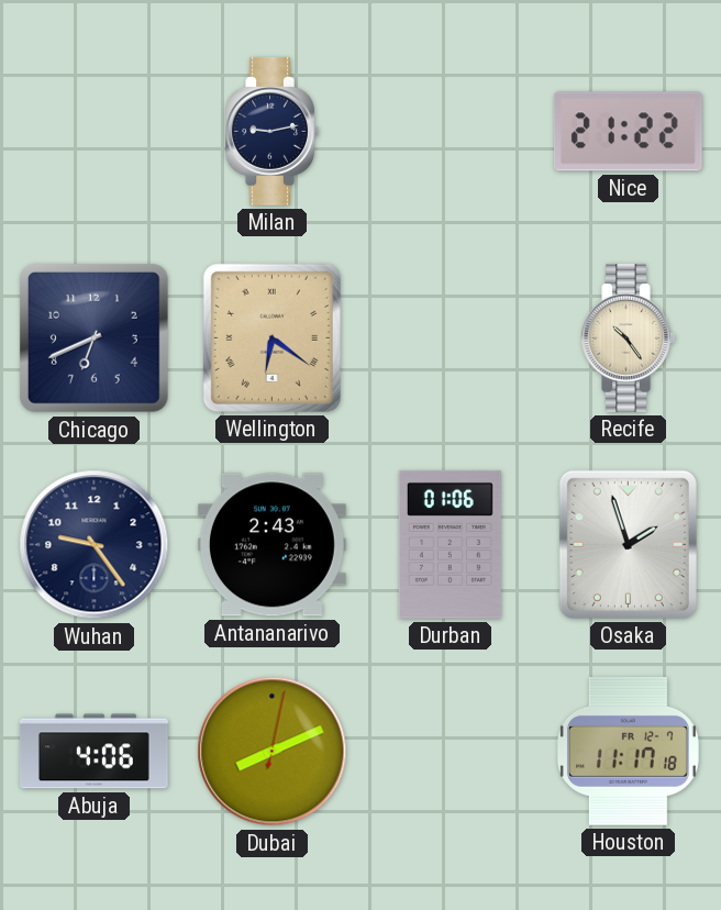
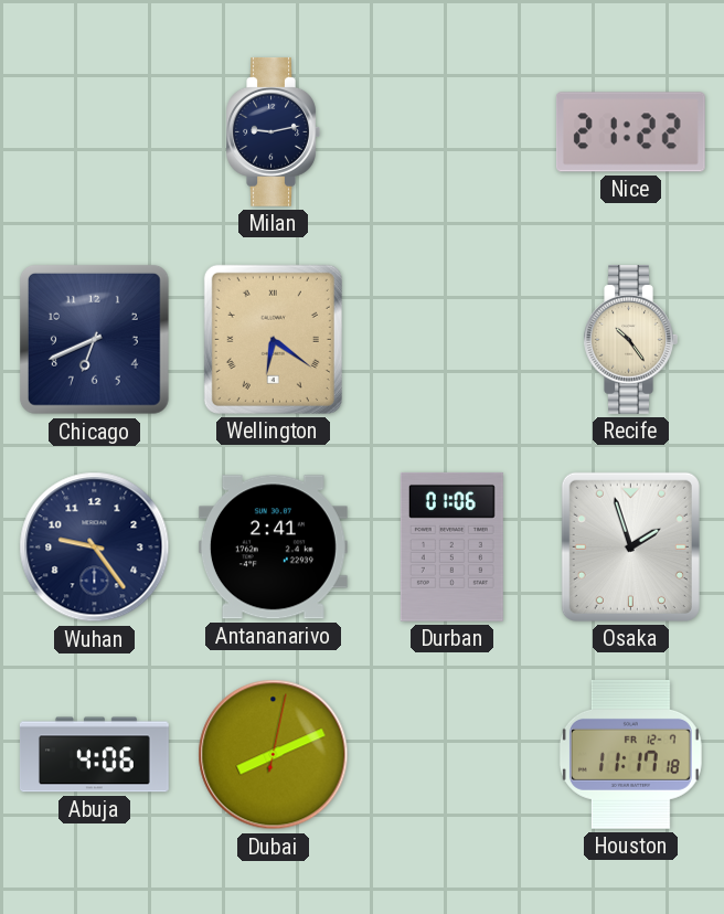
Antananarivo: 2:43 -> 2:41
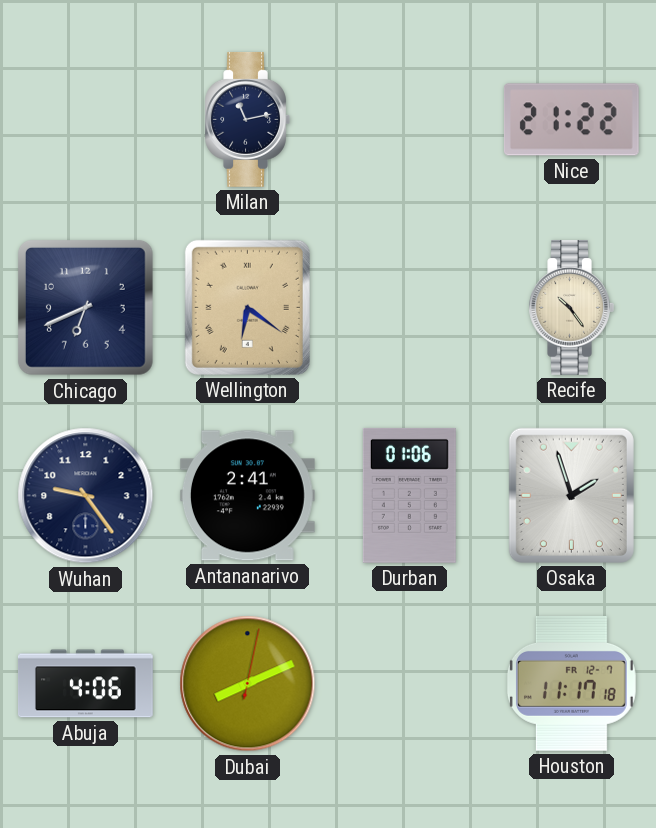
Milan: 9:13 -> 11:13
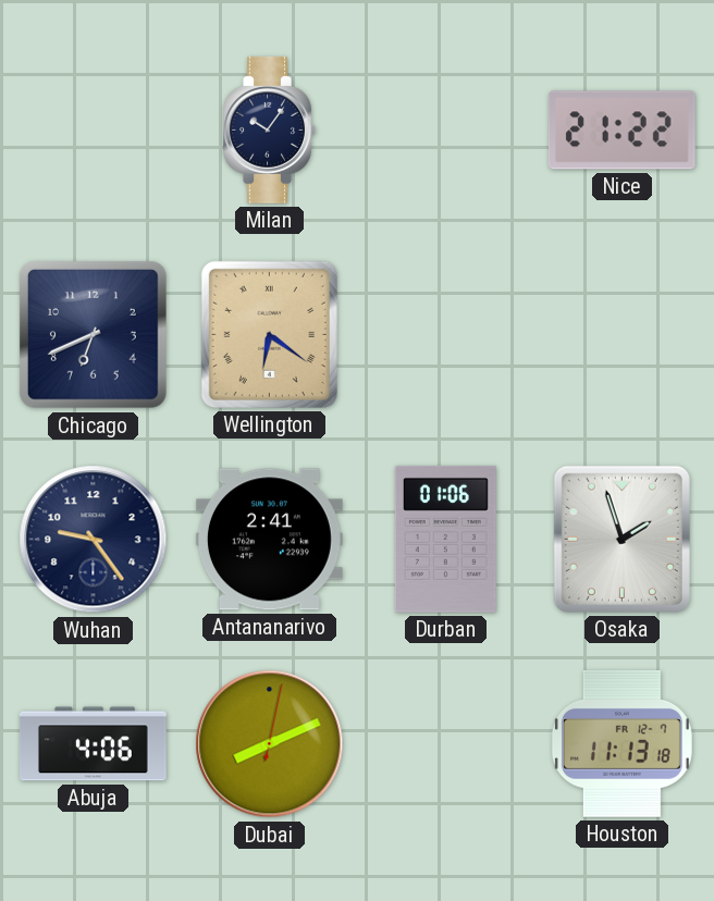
Milan: 11:13 -> 10:06
Recife: 10:24 -> none
Houston: 11:17 -> 11:13
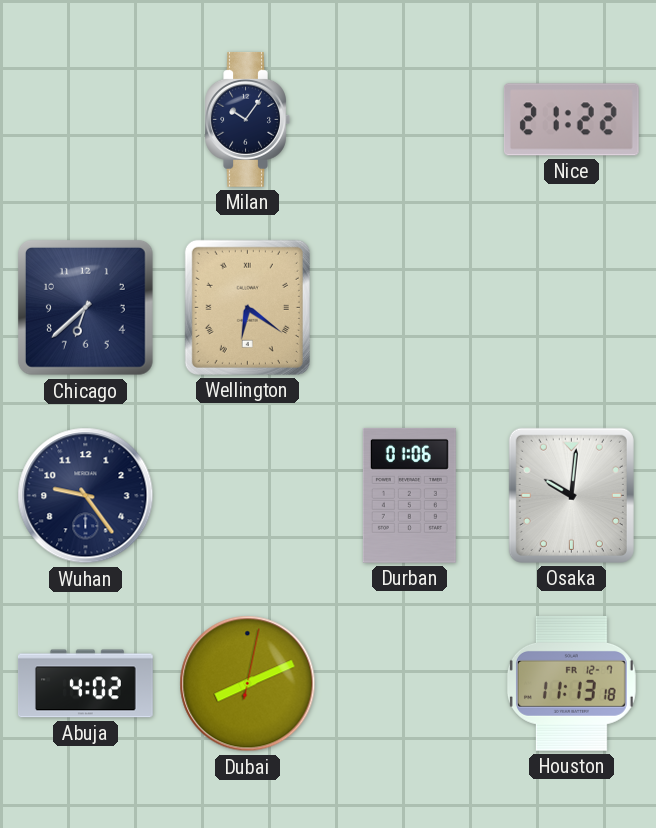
Chicago: 6:41 -> 6:38
Antananarivo: 2:41 -> none
Osaka: 1:57 -> 10:01
Abuja: 4:06 -> 4:02
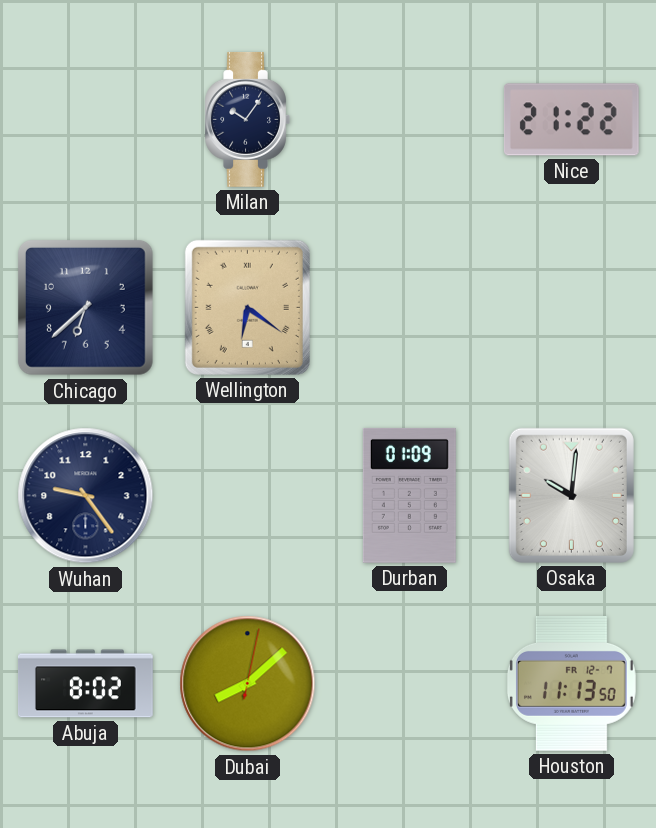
Durban: 01:06 -> 01:09
Abuja: 4:02 -> 8:02
Dubai: 8:11 -> 8:08
Houston: 11:13:18 -> 11:13:50
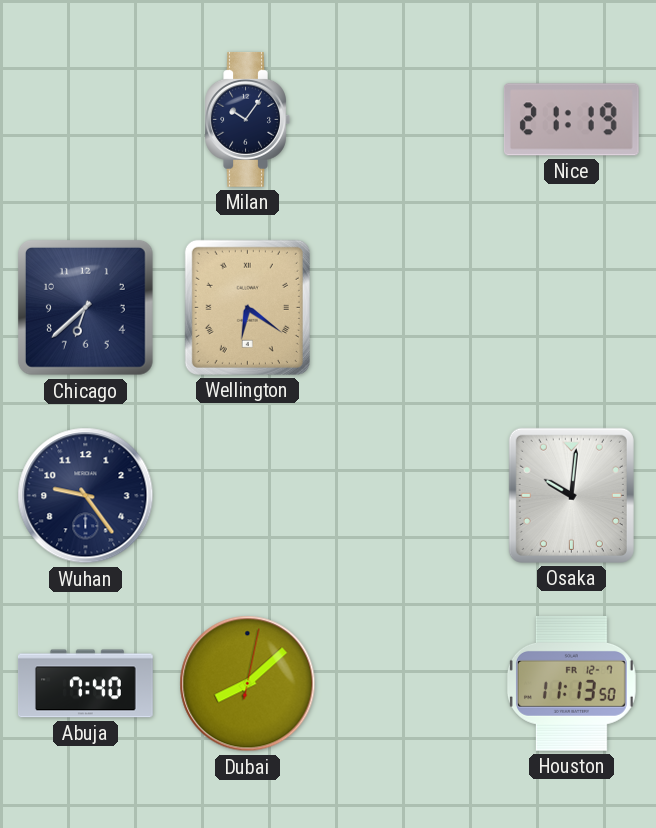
Nice: 21:22 -> 21:19
Durban: 01:09 -> none
Abuja: 8:02 -> 7:40
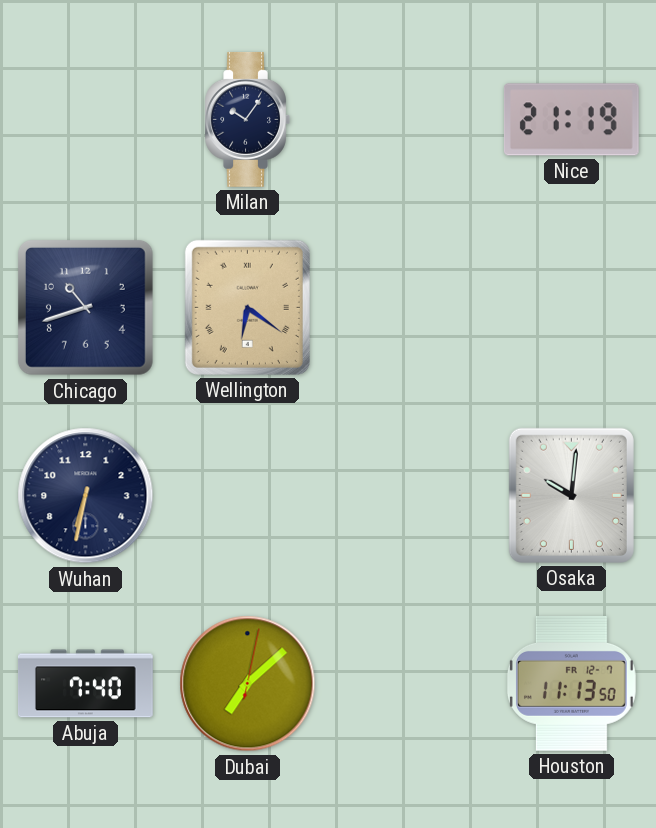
Chicago: 6:38 -> 10:42
Wuhan: 9:24 -> 6:32
Dubai: 8:08 -> 7:08
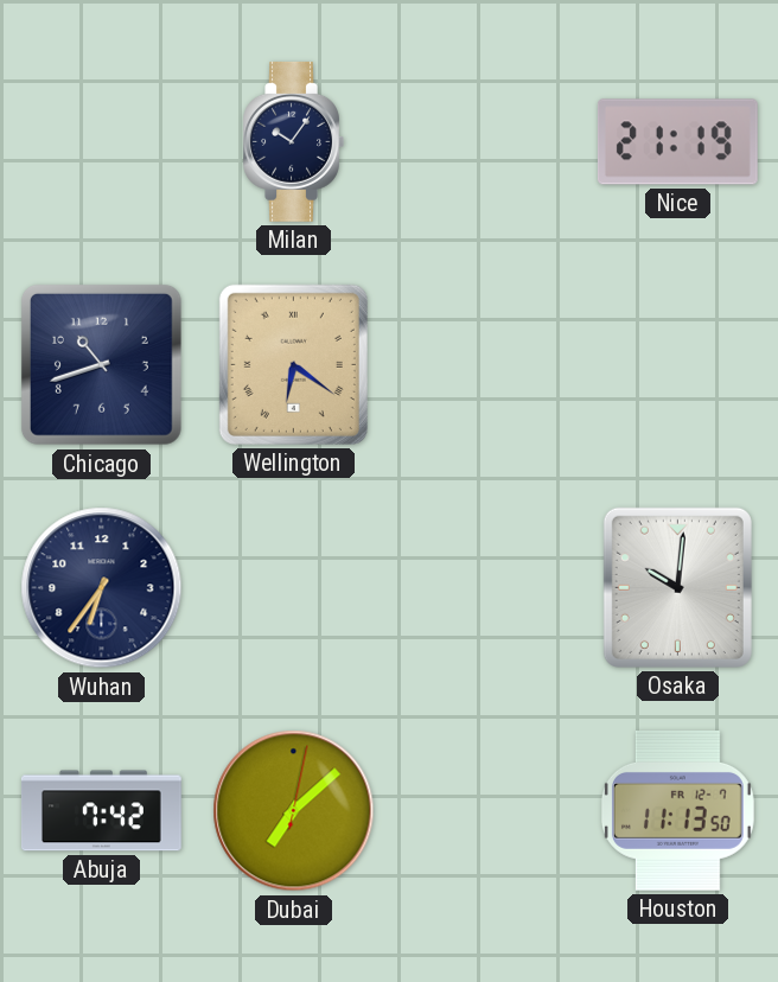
Wuhan: 6:32 -> 6:36
Abuja: 7:40 -> 7:42
